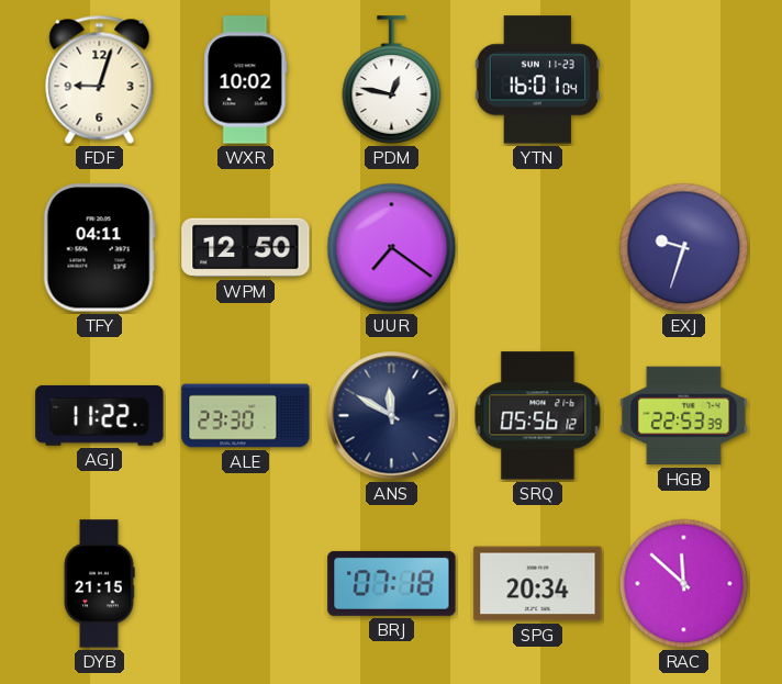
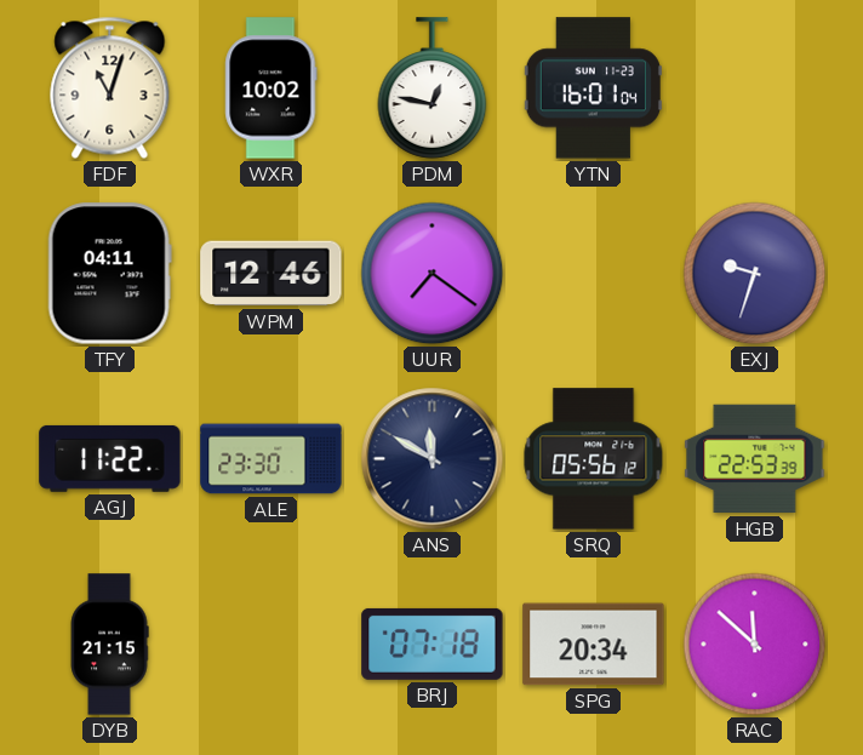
FDF: 9:03 -> 11:03
WPM: 12:50 -> 12:46
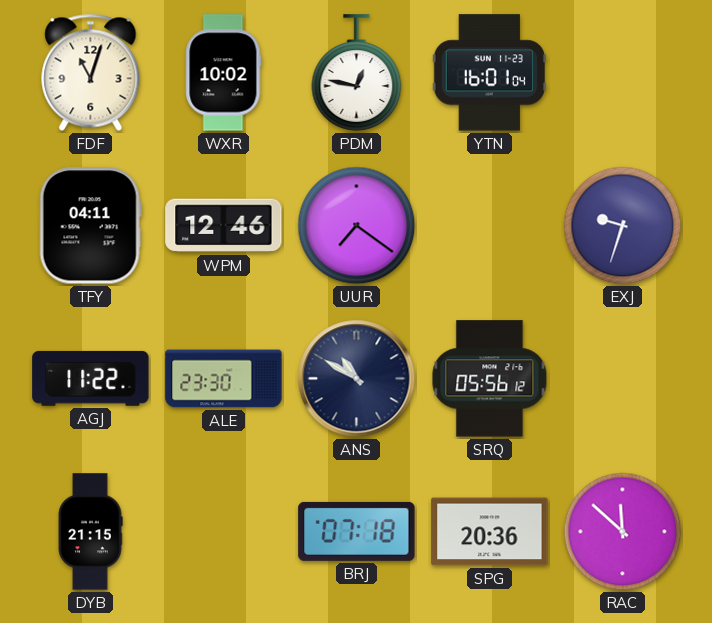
ANS: 11:50 -> 10:50
HGB: 22:53 -> none
SPG: 20:34 -> 20:36
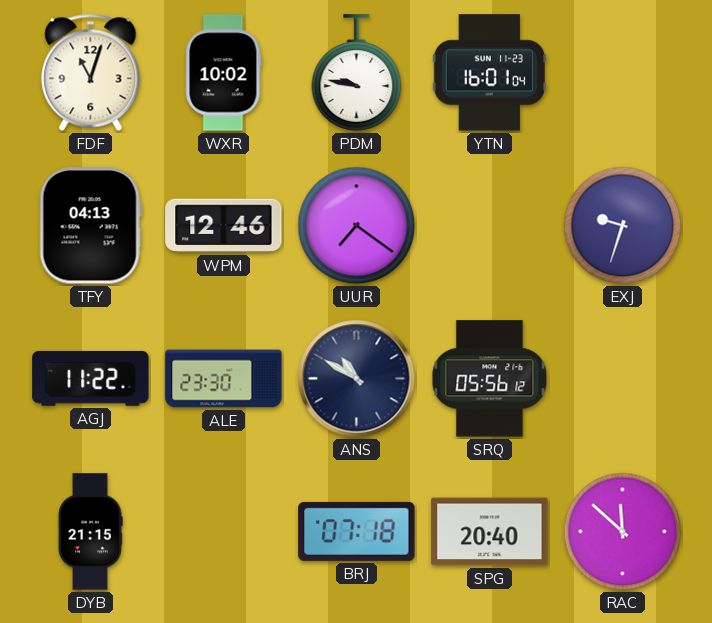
PDM: 12:47 -> 9:47
TFY: 04:11 -> 04:13
SPG: 20:36 -> 20:40
